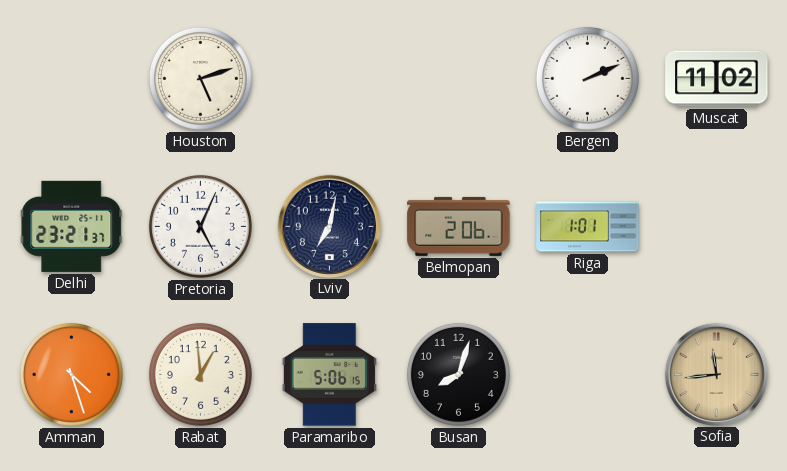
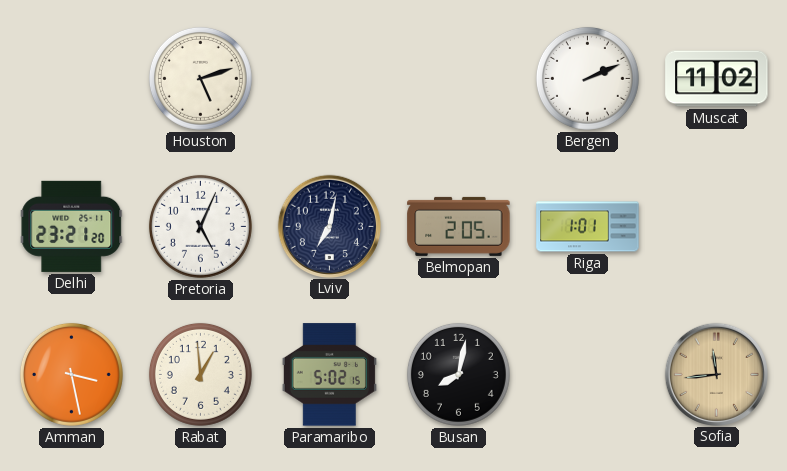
Delhi: 23:21:37 -> 23:21:20
Belmopan: 2:06 -> 2:05
Amman: 4:27 -> 3:28
Paramaribo: 5:06 -> 5:02
Busan: 8:03 -> 8:02
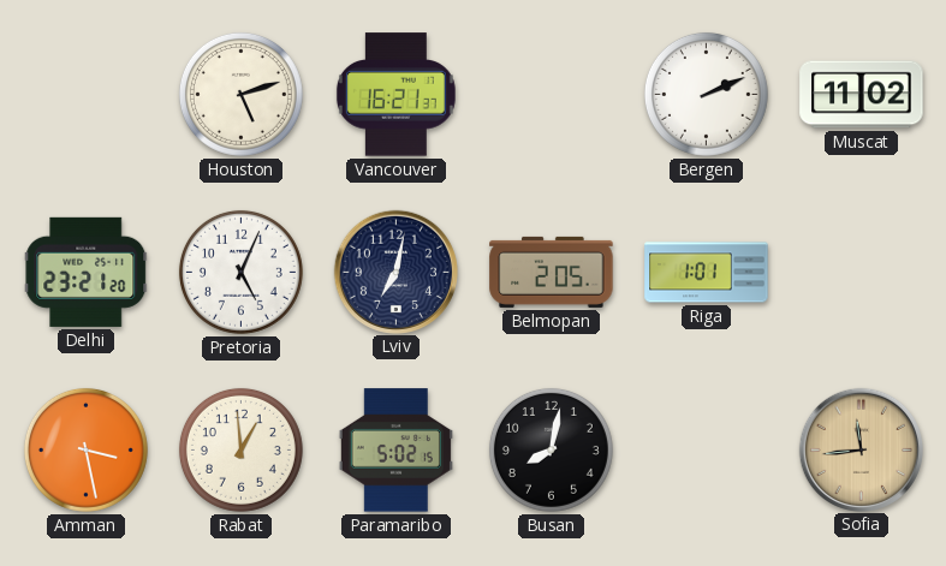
Vancouver: none -> 16:21
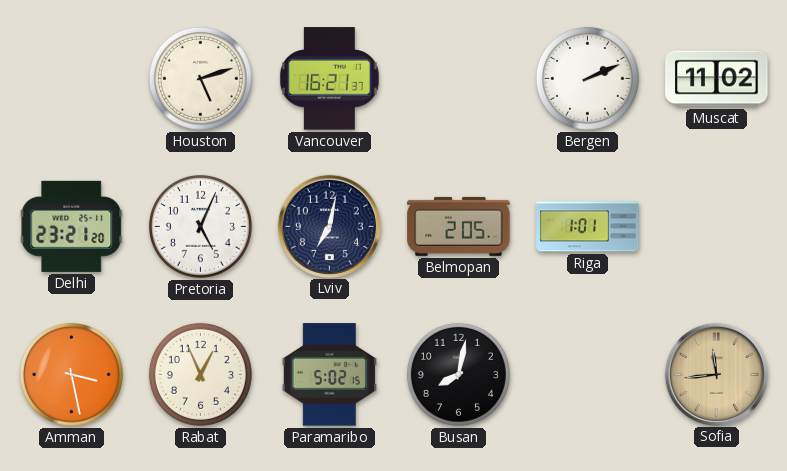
Rabat: 12:59 -> 12:56
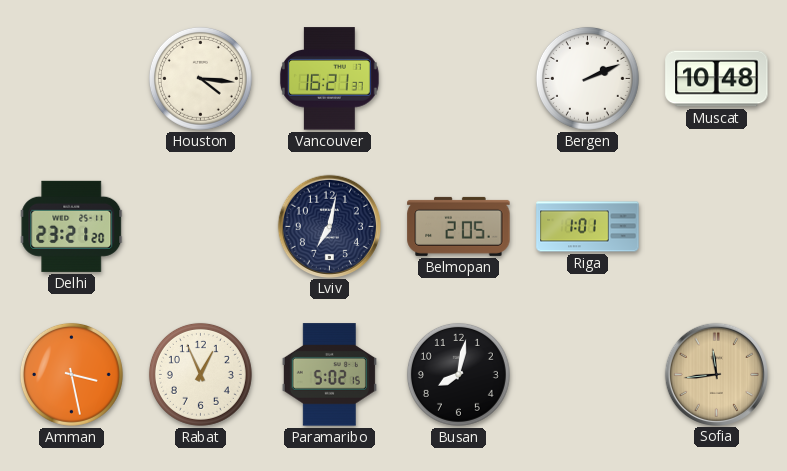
Houston: 5:12 -> 4:16
Muscat: 11:02 -> 10:48
Pretoria: 5:04 -> none
